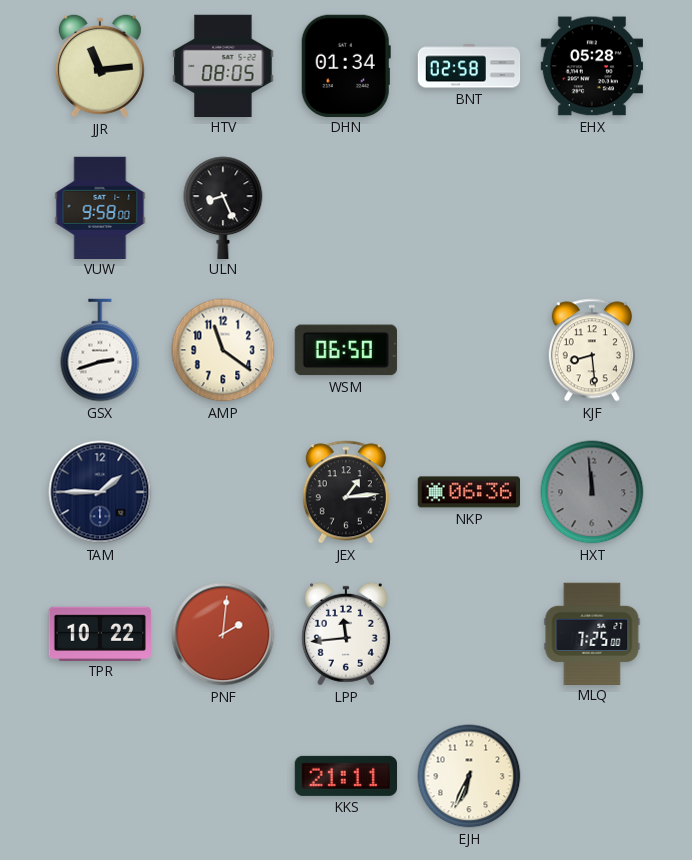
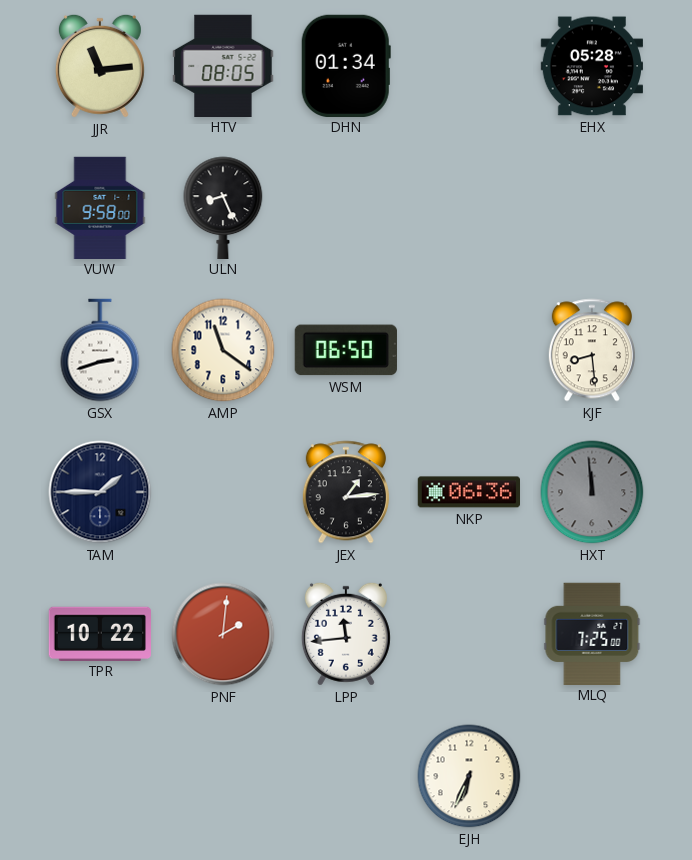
BNT: 02:58 -> none
KKS: 21:11 -> none
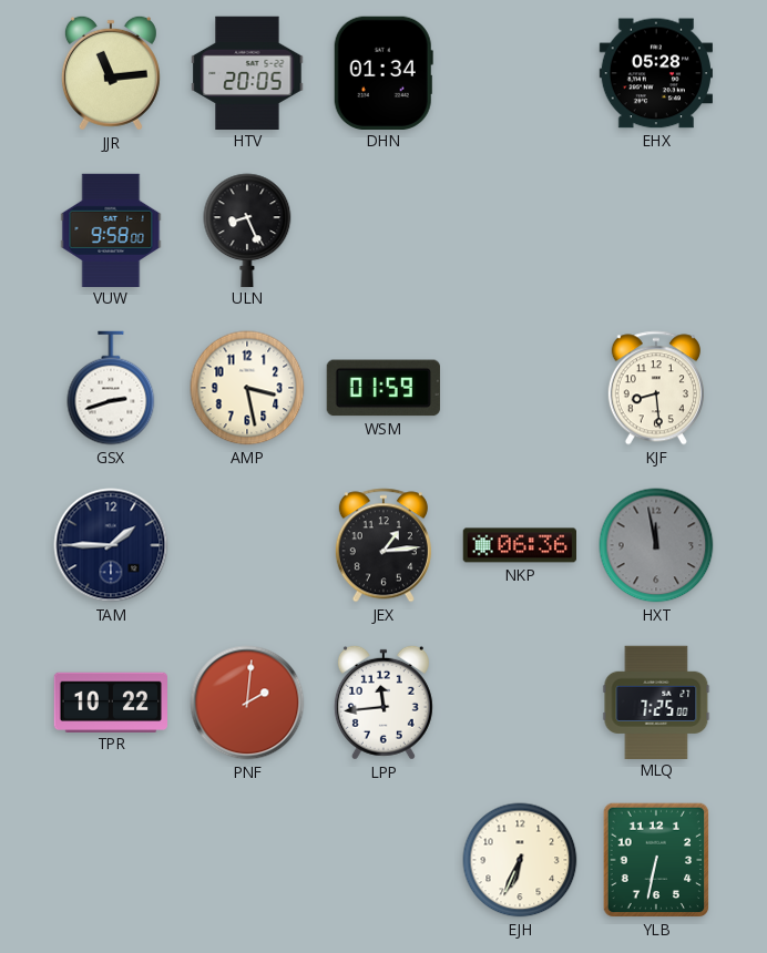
HTV: 08:05 -> 20:05
AMP: 11:21 -> 3:28
WSM: 06:50 -> 01:59
HXT: 11:59 -> 11:58
YLB: none -> 6:32
